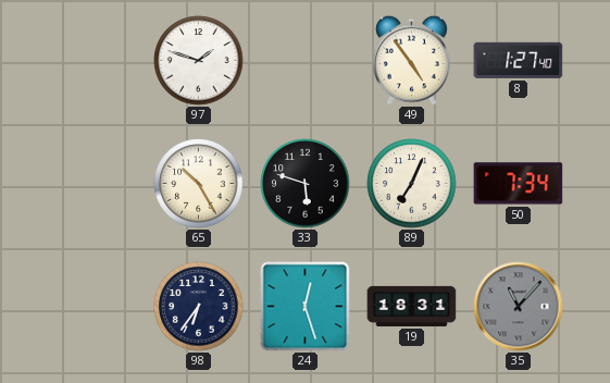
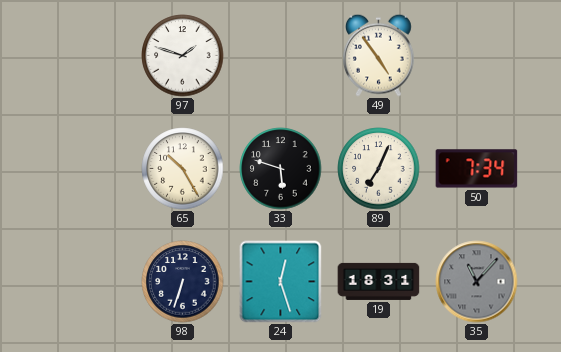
8: 1:27 -> none
98: 6:36 -> 6:33
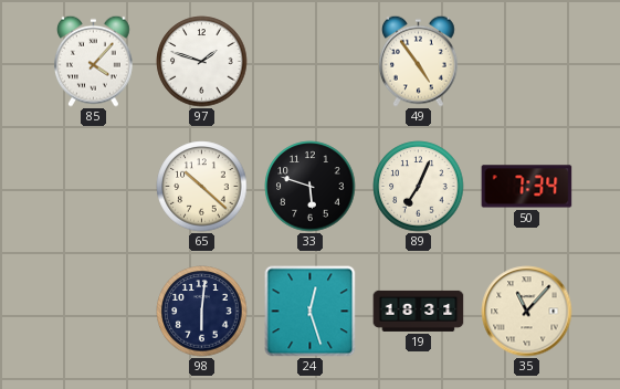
85: none -> 4:07
65: 10:25 -> 10:22
98: 6:33 -> 6:01
35 dial: grey -> cream
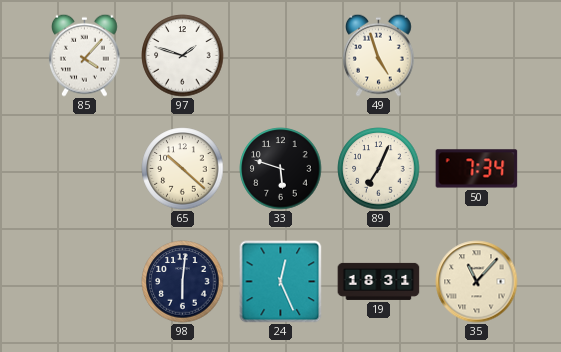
49: 4:54 -> 4:57
24: 12:27 -> 12:26
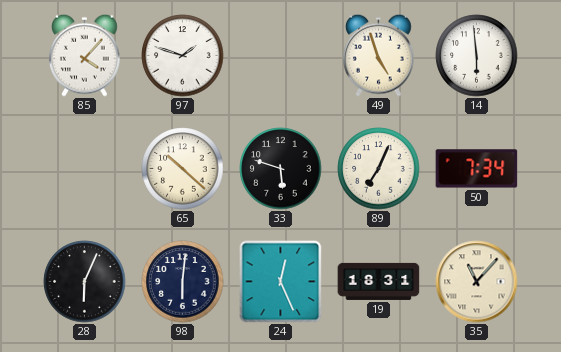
14: none -> 5:59
28: none -> 6:04
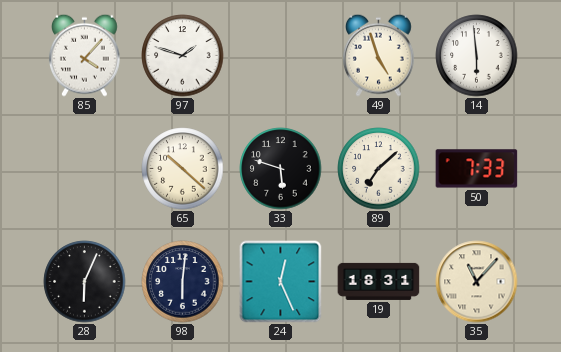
89: 7:04 -> 7:08
50: 7:34 -> 7:33
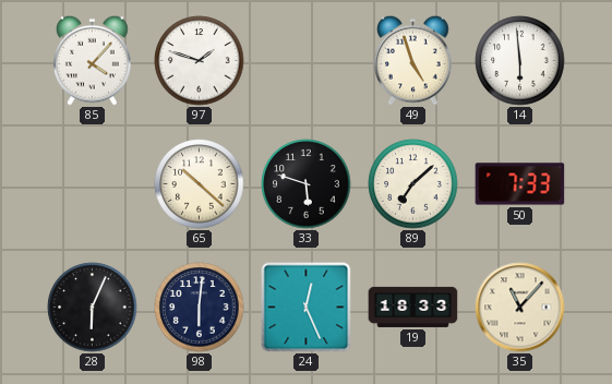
19: 18:31 -> 18:33
